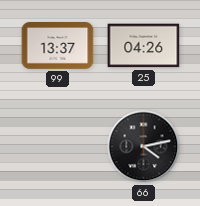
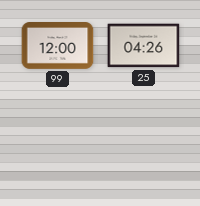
99: 13:37 -> 12:00
66: 4:13 -> none
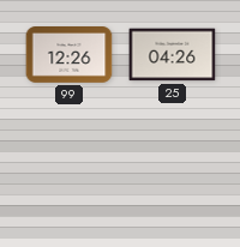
99: 12:00 -> 12:26
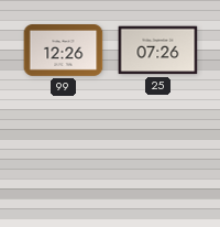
25: 04:26 -> 07:26
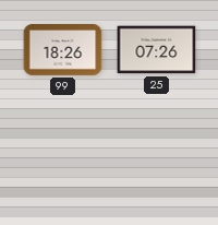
99: 12:26 -> 18:26
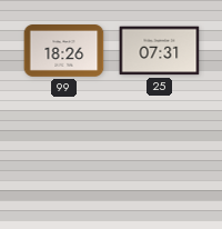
25: 07:26 -> 07:31
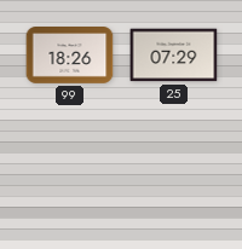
25: 07:31 -> 07:29
